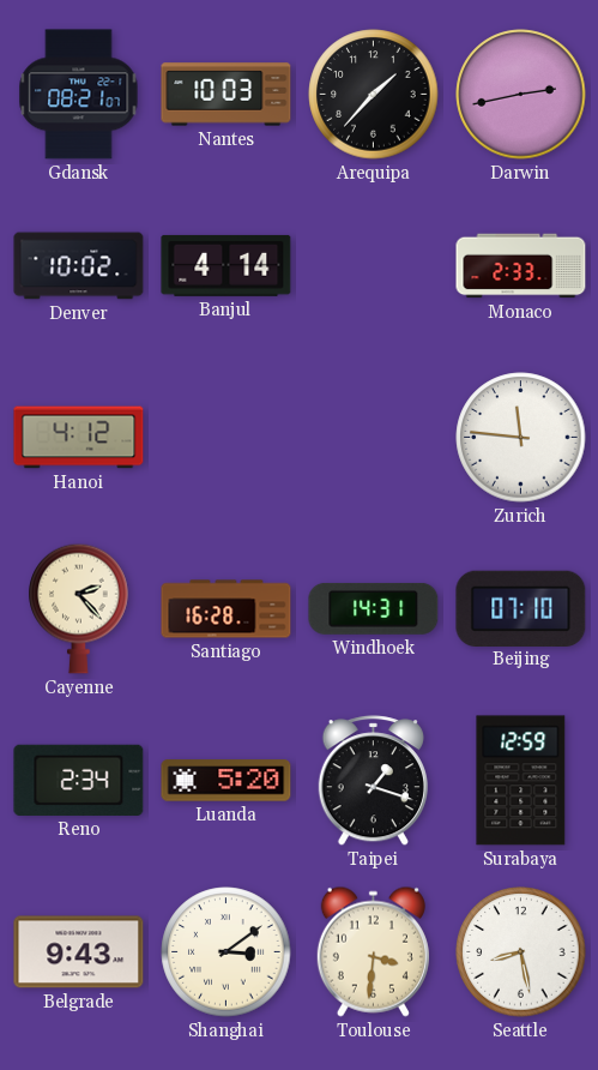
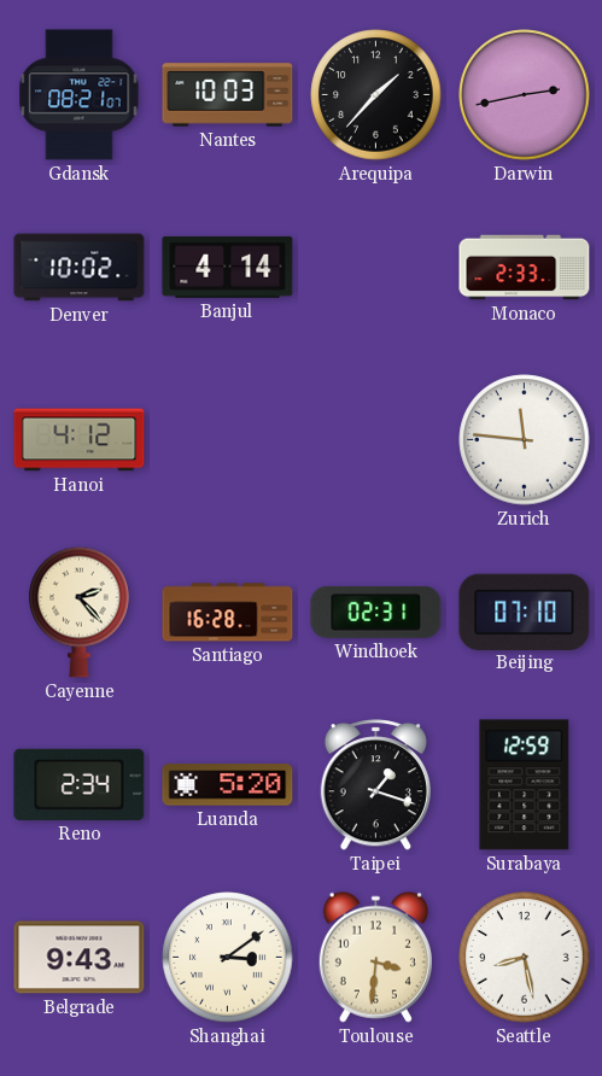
Windhoek: 14:31 -> 02:31
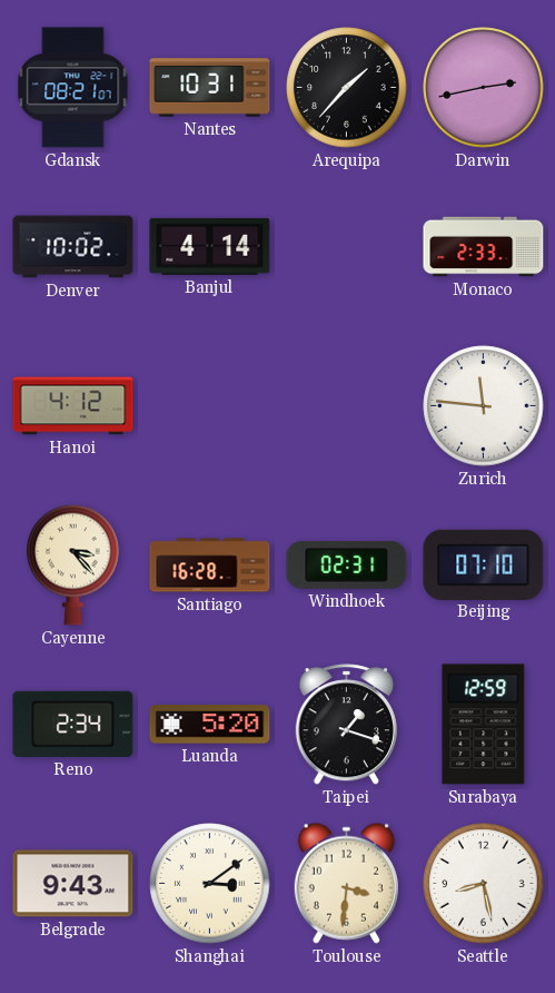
Nantes: 10:03 -> 10:31
Cayenne: 2:23 -> 3:23
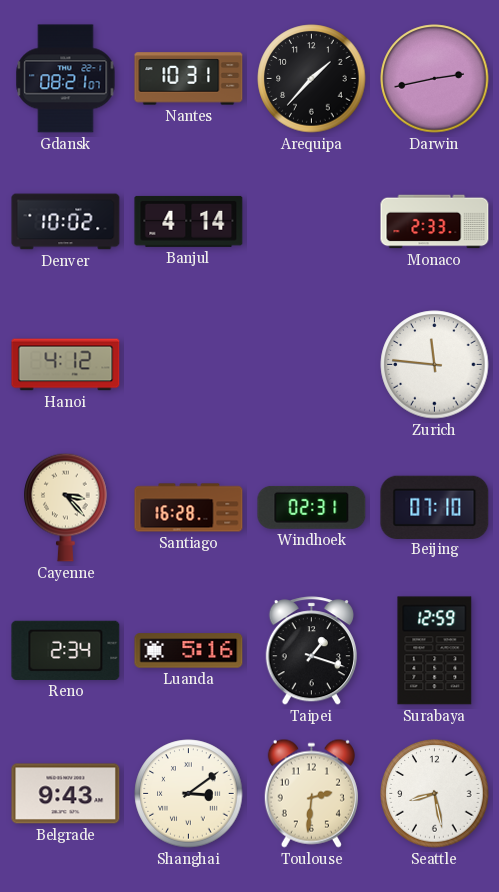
Luanda: 5:20 -> 5:16
Toulouse: 3:31 -> 2:31
